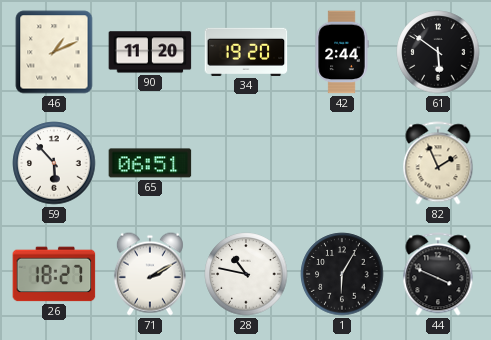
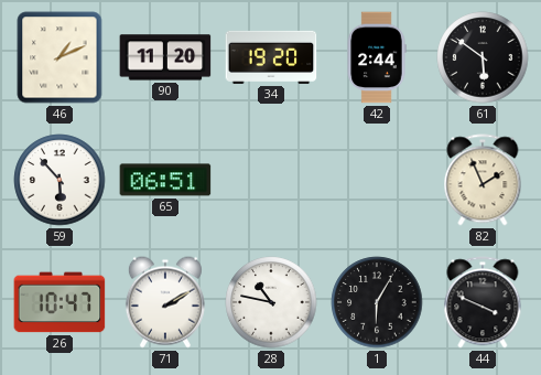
26: 18:27 -> 10:47
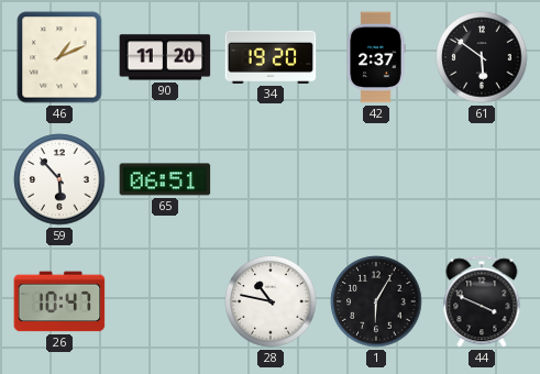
42: 2:44 -> 2:37
82: 1:56 -> none
71: 2:10 -> none
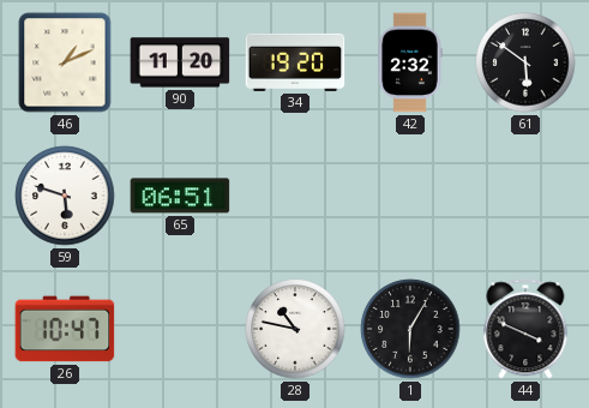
42: 2:37 -> 2:32
59: 5:53 -> 5:48
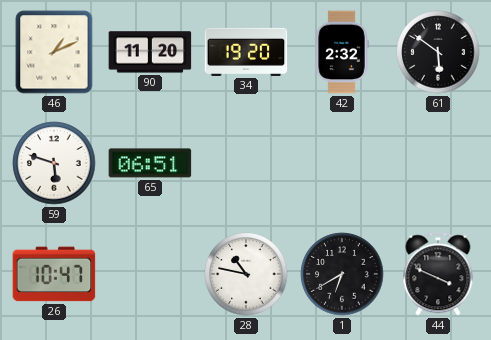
1: 6:05 -> 6:40
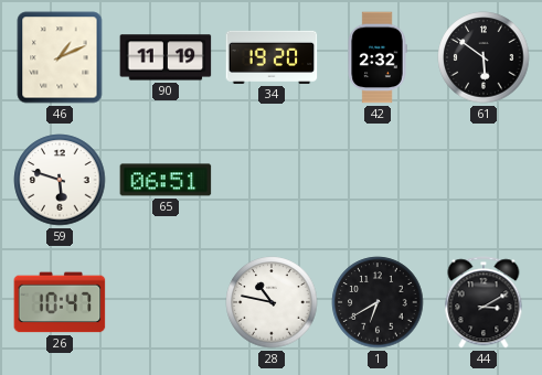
90: 11:20 -> 11:19
44: 3:49 -> 3:10
